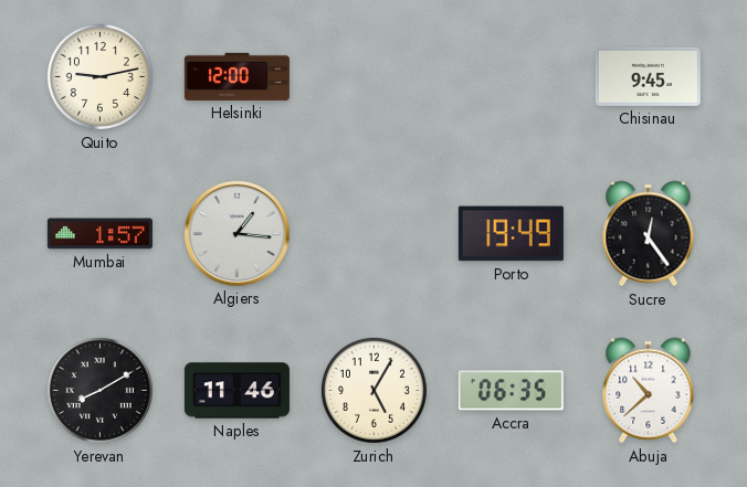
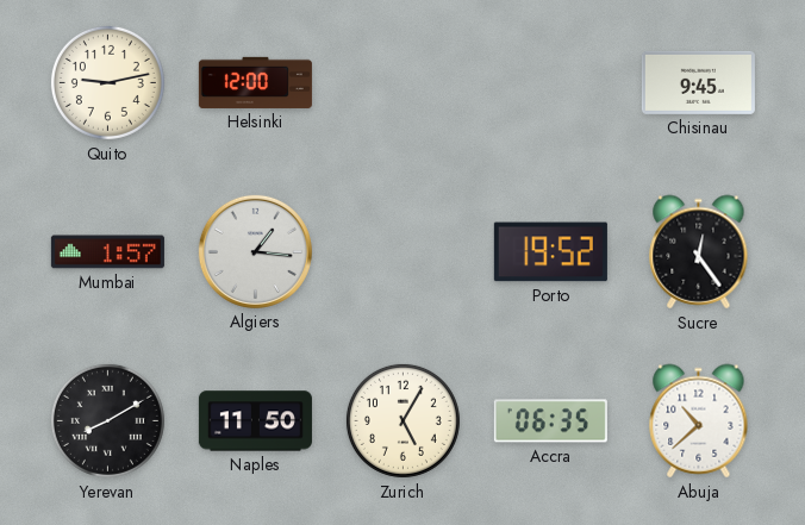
Porto: 19:49 -> 19:52
Naples: 11:46 -> 11:50
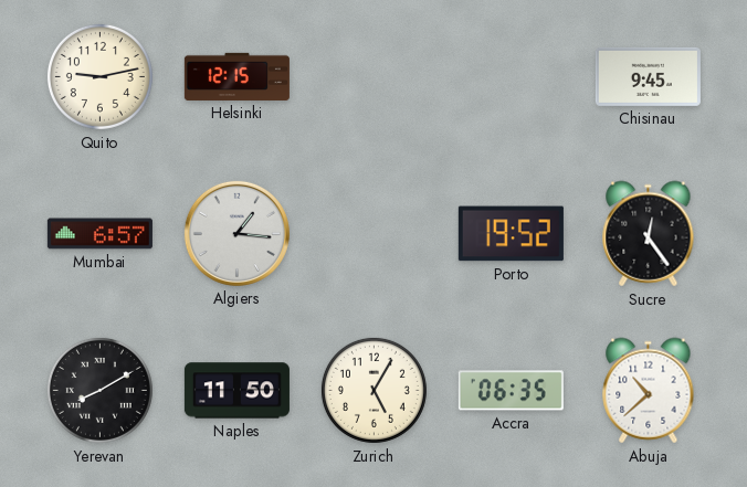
Helsinki: 12:00 -> 12:15
Mumbai: 1:57 -> 6:57
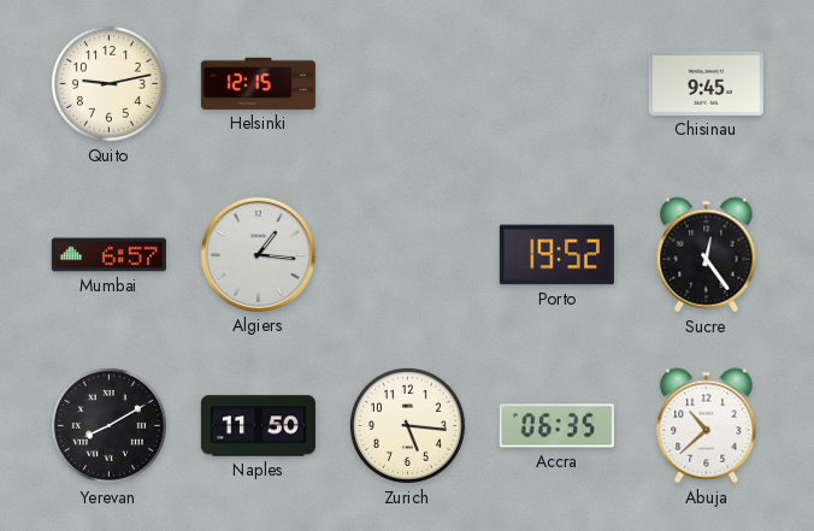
Zurich: 5:05 -> 5:16
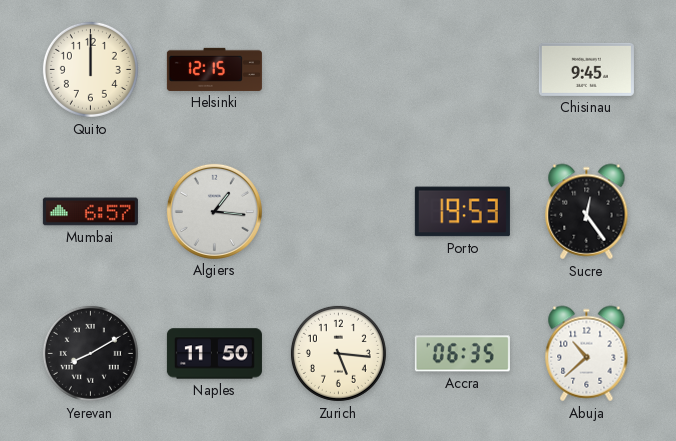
Quito: 9:13 -> 12:00
Porto: 19:52 -> 19:53
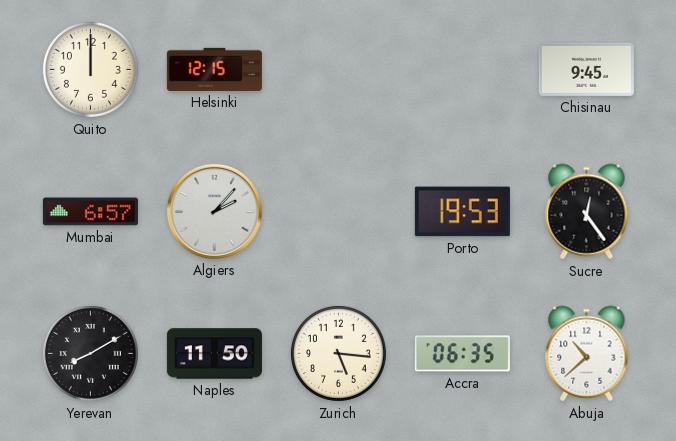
Algiers: 1:16 -> 2:07
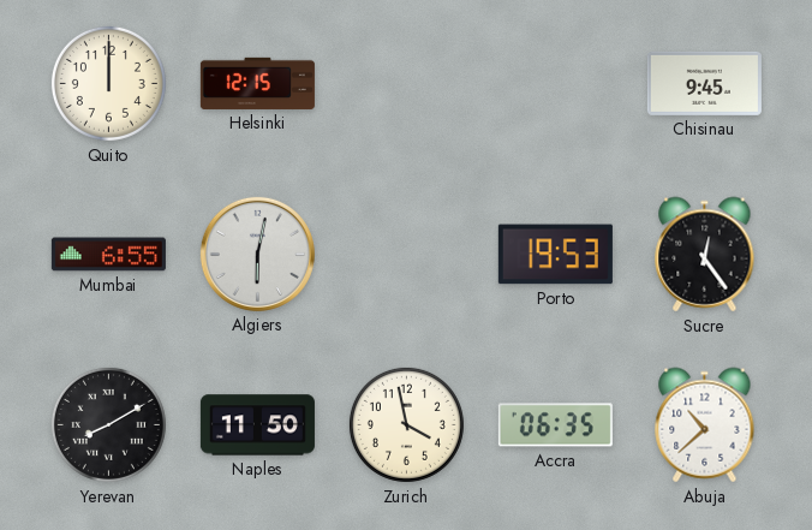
Mumbai: 6:57 -> 6:55
Algiers: 2:07 -> 6:02
Zurich: 5:16 -> 3:58
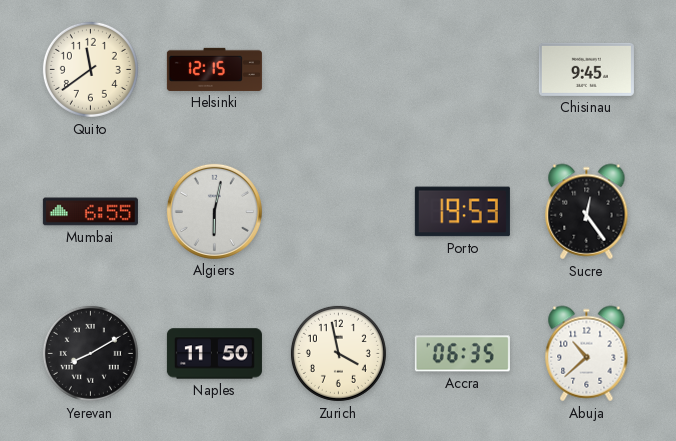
Quito: 12:00 -> 11:39
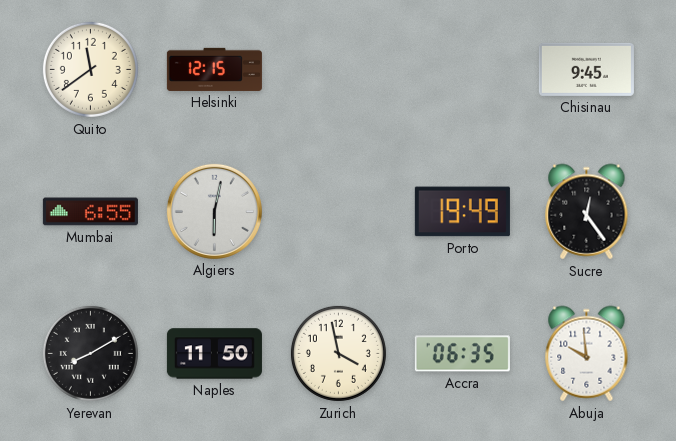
Porto: 19:53 -> 19:49
Abuja: 10:38 -> 9:59
